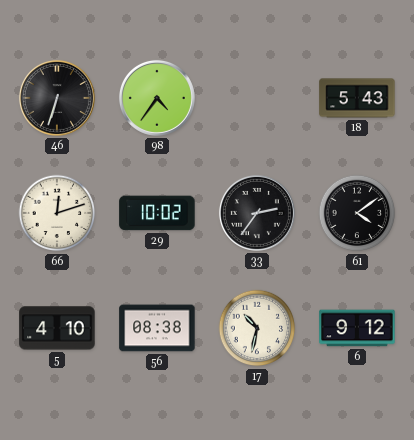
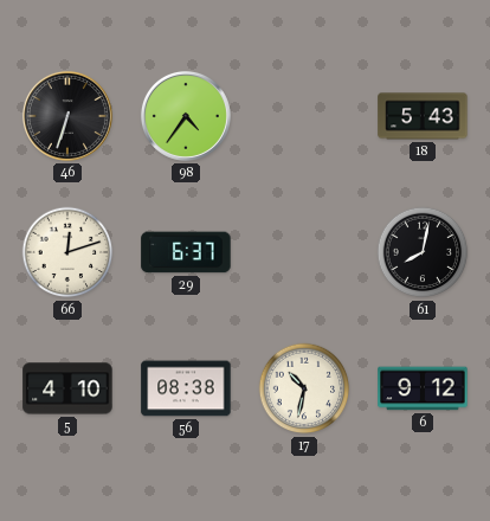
29: 10:02 -> 6:37
33: 2:36 -> none
61: 4:09 -> 8:02
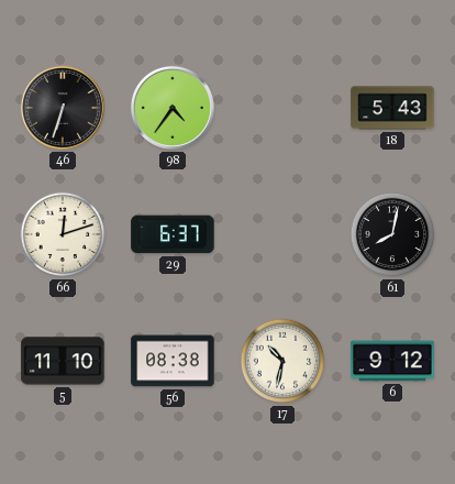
5: 4:10 -> 11:10
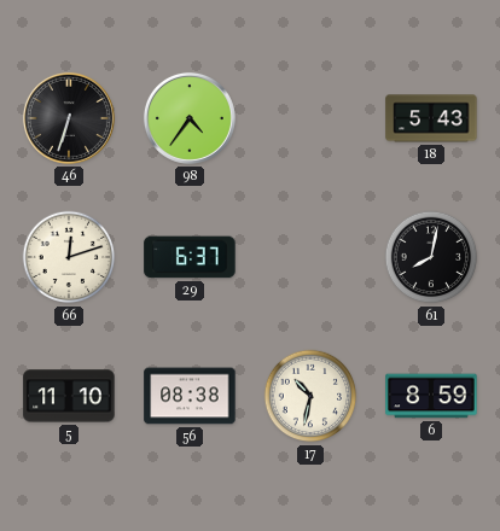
6: 9:12 -> 8:59
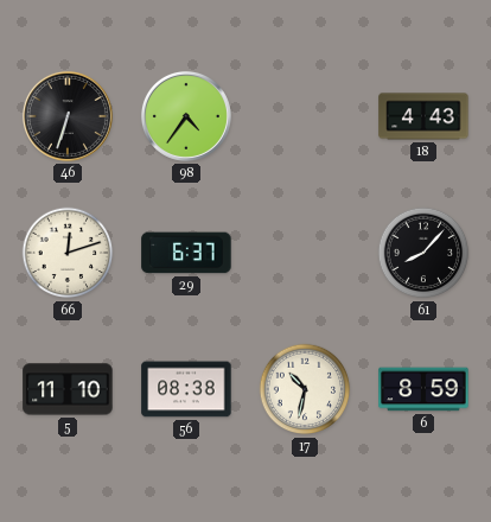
18: 5:43 -> 4:43
61: 8:02 -> 8:07
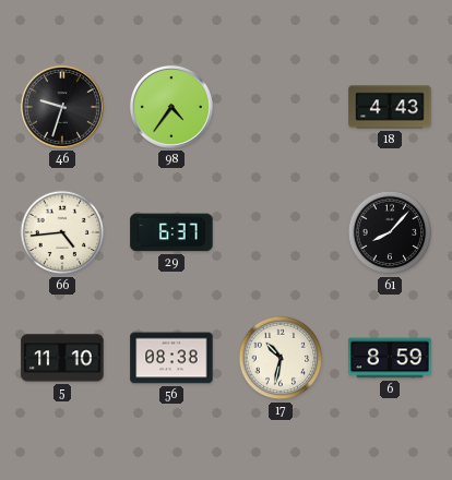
46: 6:33 -> 9:33
66: 12:12 -> 4:44
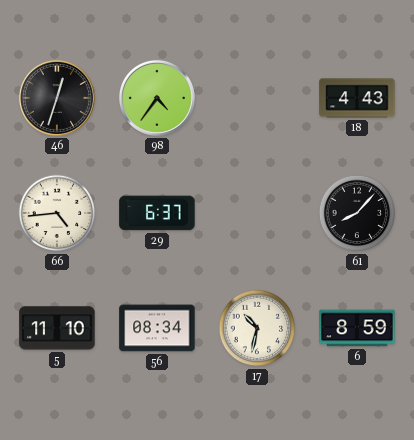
46: 9:33 -> 12:33
56: 08:38 -> 08:34
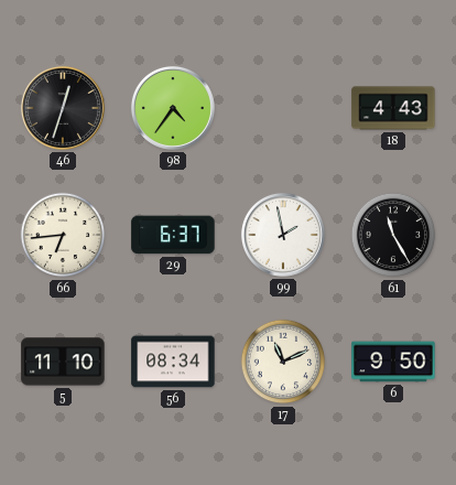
66: 4:44 -> 6:44
99: none -> 1:58
61: 8:07 -> 11:25
17: 10:32 -> 11:11
6: 8:59 -> 9:50
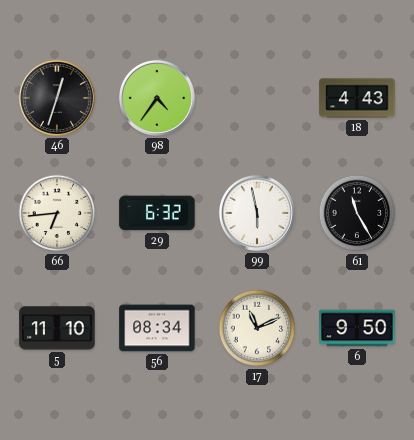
29: 6:37 -> 6:32
99: 1:58 -> 5:58
